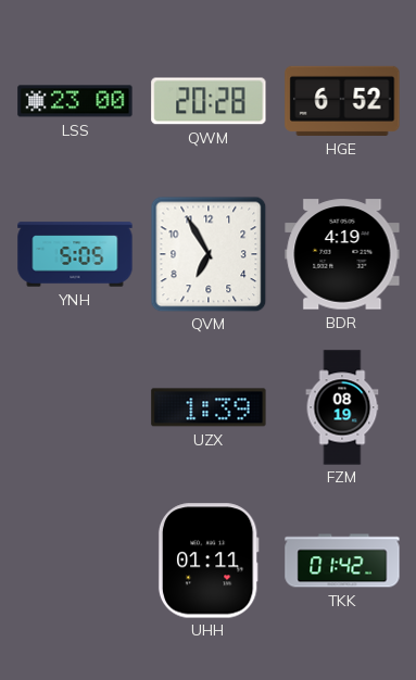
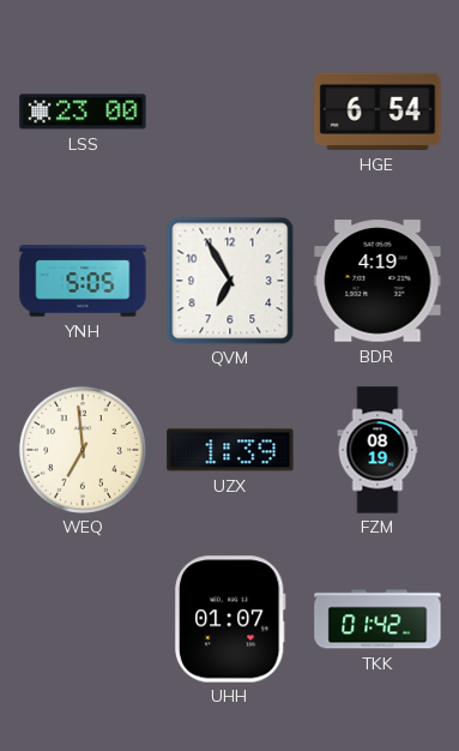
QWM: 20:28 -> none
HGE: 6:52 -> 6:54
WEQ: none -> 6:59
UHH: 01:11 -> 01:07
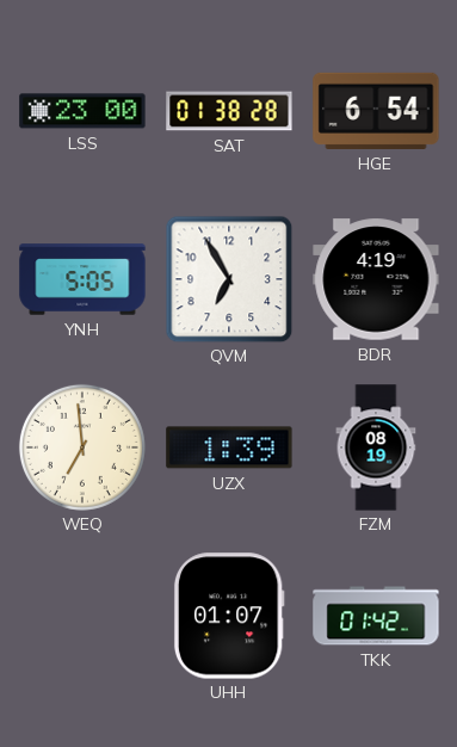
SAT: none -> 01:38
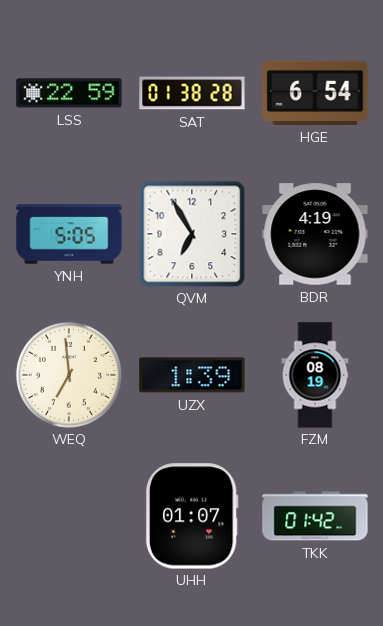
LSS: 23:00 -> 22:59
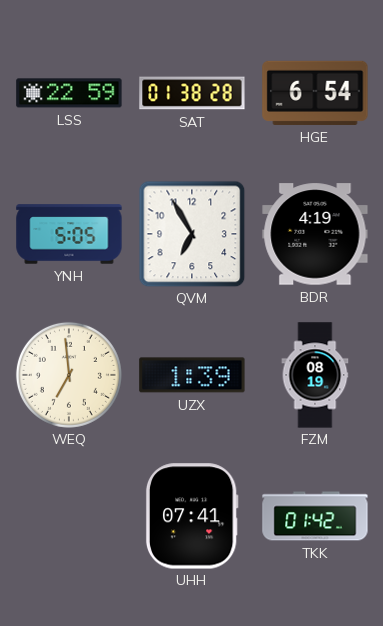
UHH: 01:07 -> 07:41
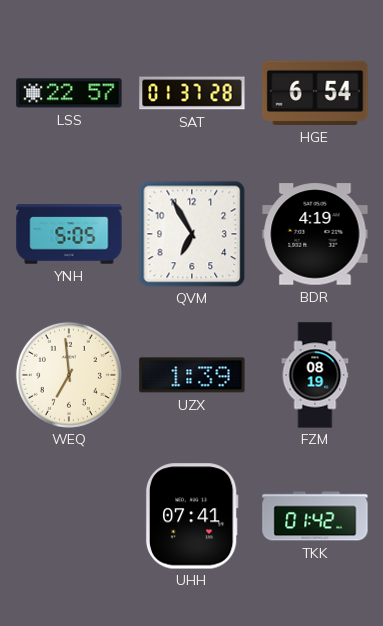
LSS: 22:59 -> 22:57
SAT: 01:38 -> 01:37
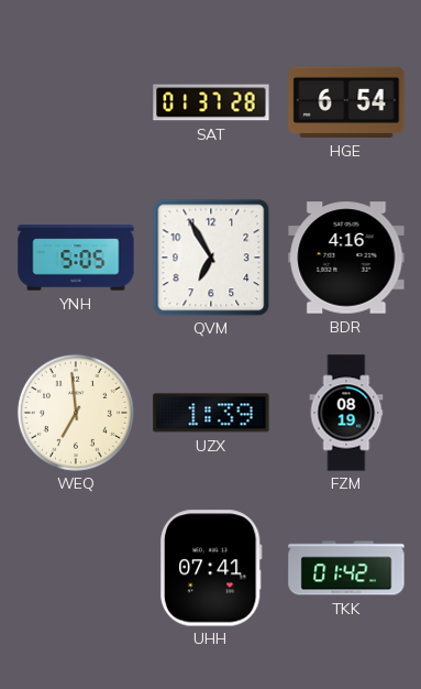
LSS: 22:57 -> none
BDR: 4:19 -> 4:16
